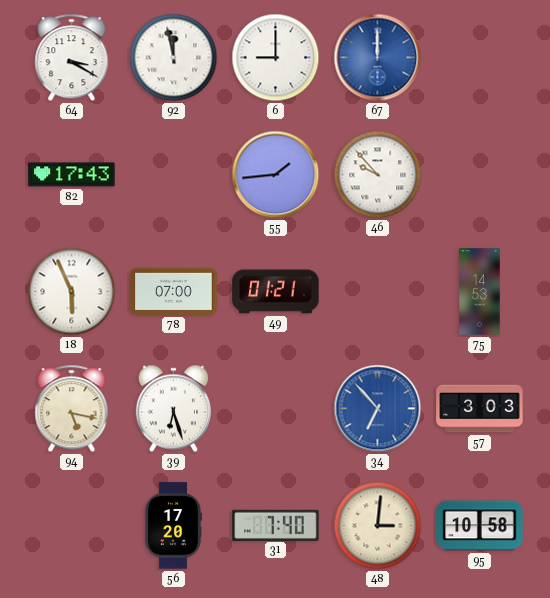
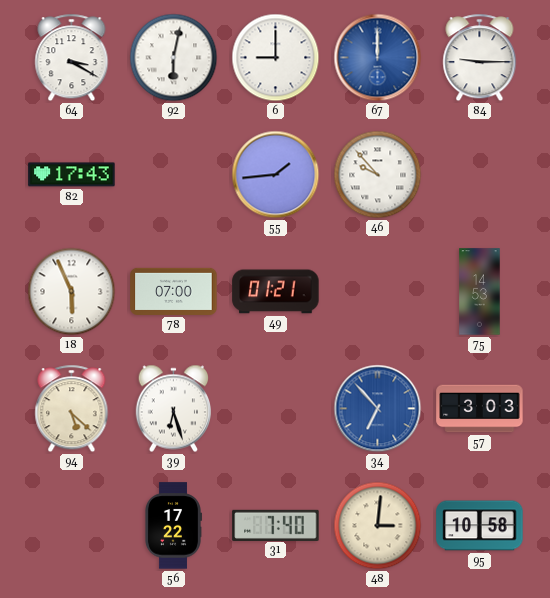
92: 11:58 -> 6:02
84: none -> 9:15
94: 5:17 -> 5:22
56: 17:20 -> 17:22
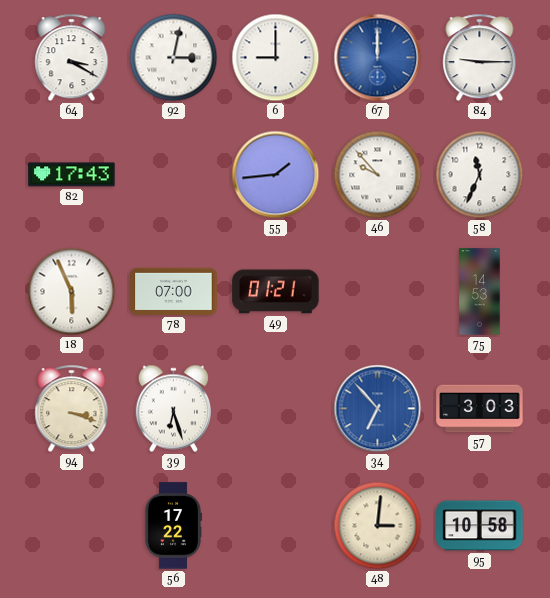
92: 6:02 -> 3:02
58: none -> 11:34
94: 5:22 -> 3:18
31: 7:40 -> none
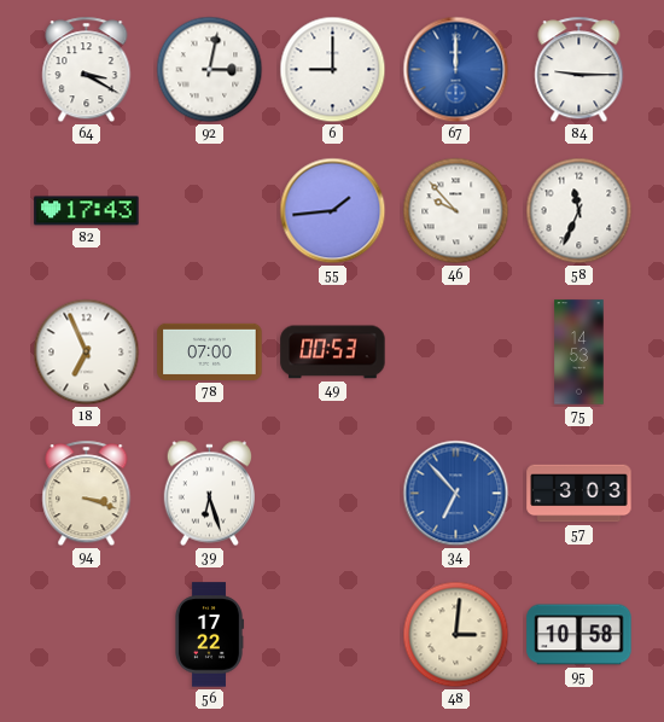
18: 5:56 -> 6:56
49: 01:21 -> 00:53
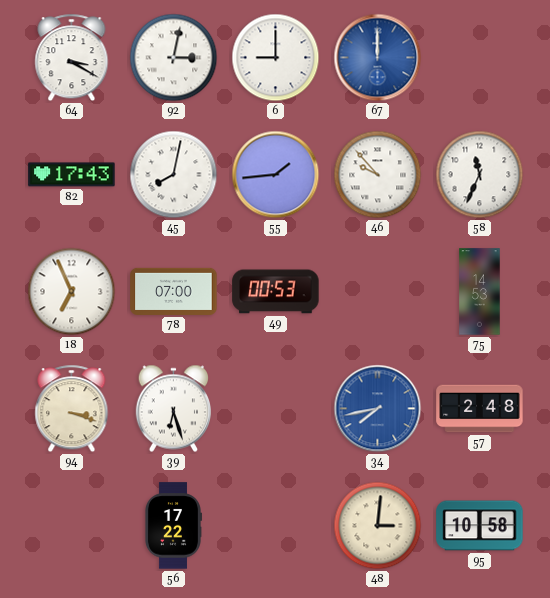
84: 9:15 -> none
45: none -> 8:02
34: 6:53 -> 7:43
57: 3:03 -> 2:48
